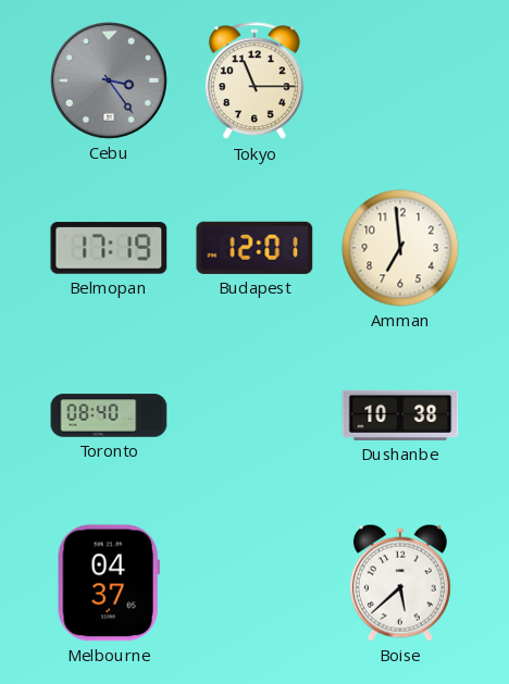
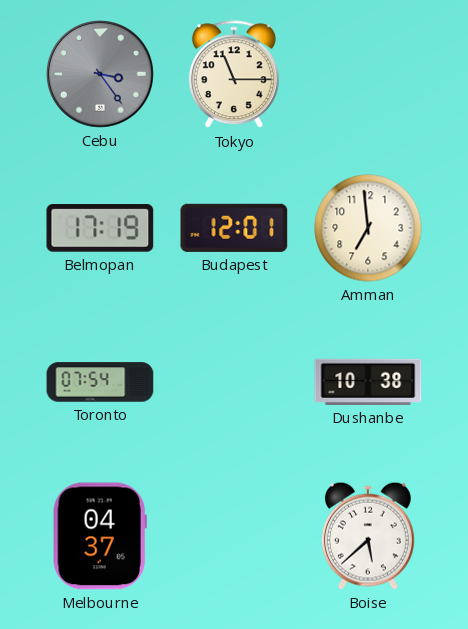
Toronto: 08:40 -> 07:54
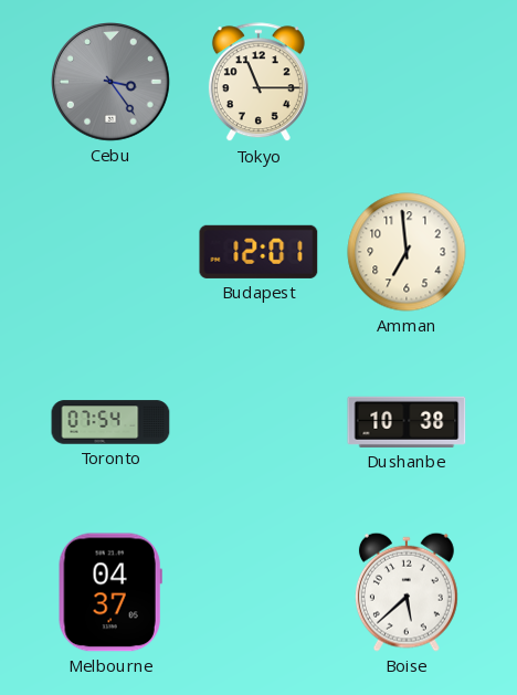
Belmopan: 17:19 -> none
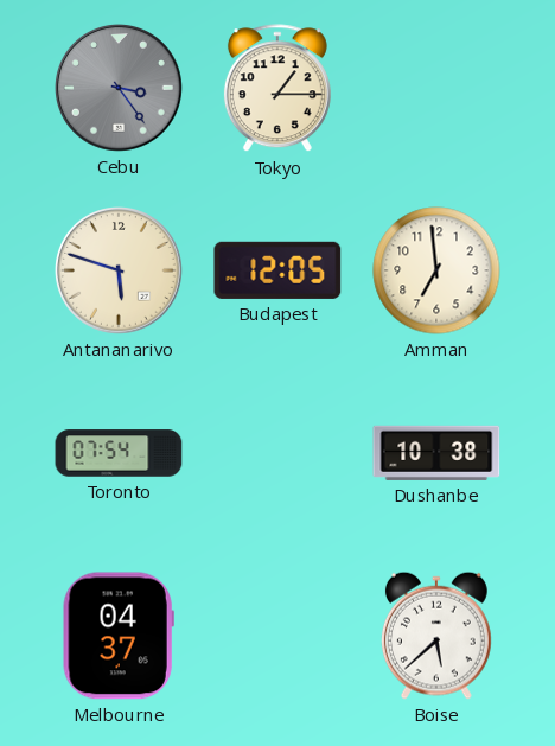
Tokyo: 11:15 -> 1:15
Antananarivo: none -> 5:48
Budapest: 12:01 -> 12:05
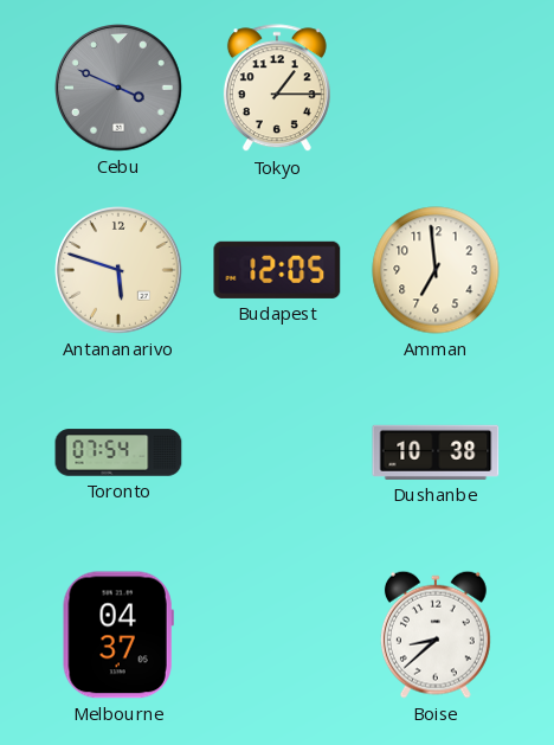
Cebu: 3:24 -> 3:49
Boise: 5:38 -> 8:38
